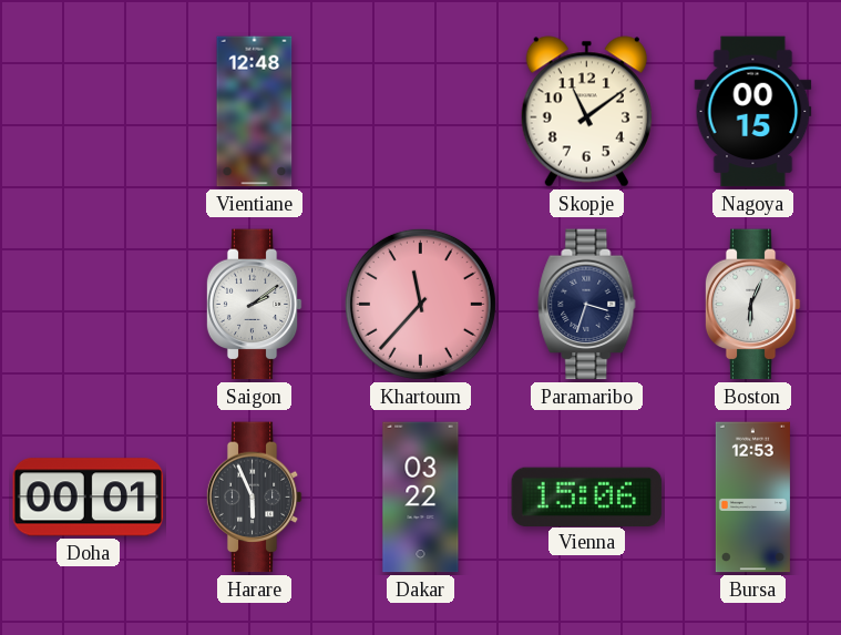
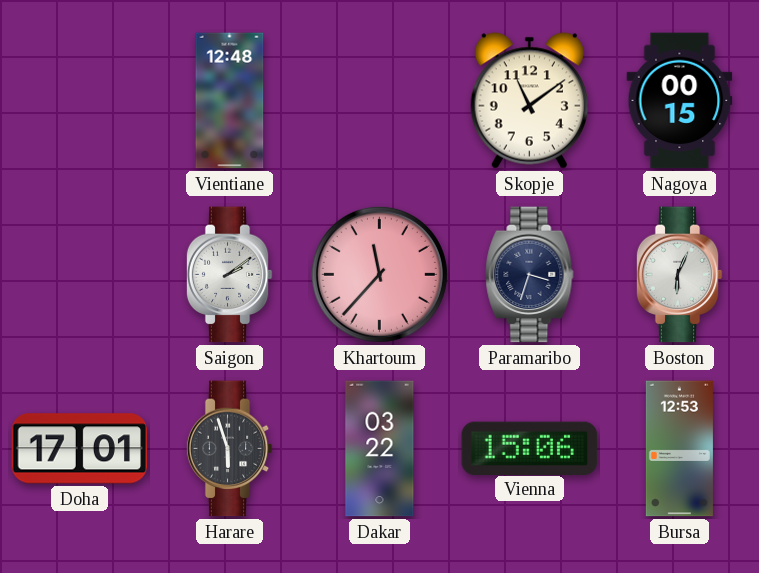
Doha: 00:01 -> 17:01
Harare: 5:56 -> 5:57
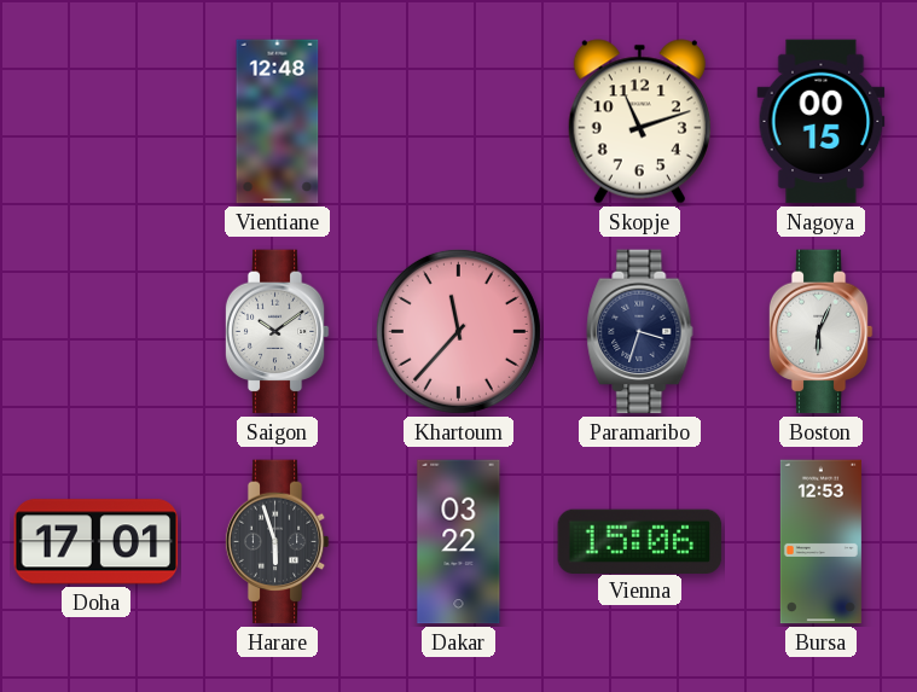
Skopje: 11:09 -> 11:12
Saigon: 2:09 -> 10:09
